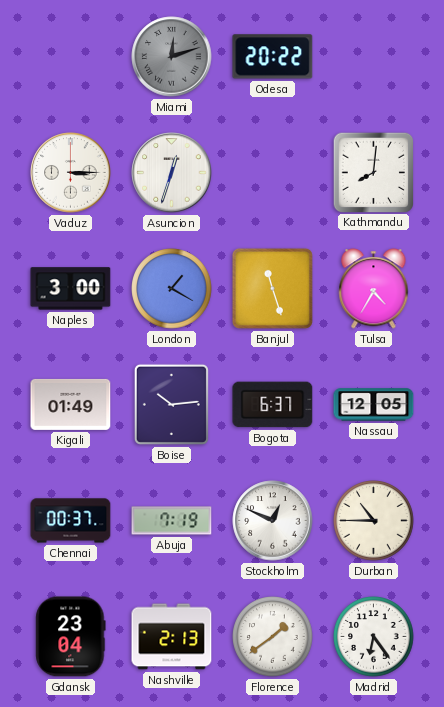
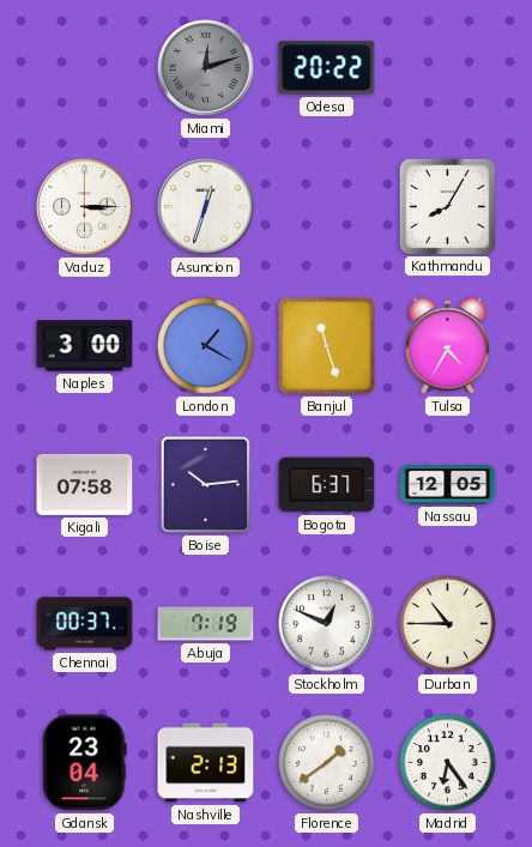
Kathmandu: 8:01 -> 8:05
Kigali: 01:49 -> 07:58
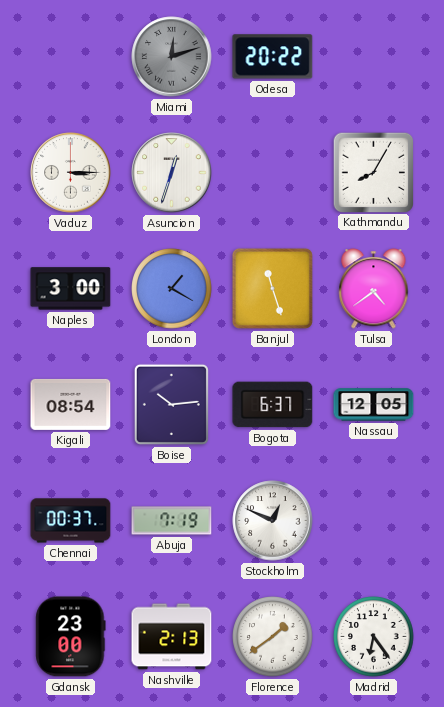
Tulsa: 4:35 -> 4:39
Kigali: 07:58 -> 08:54
Durban: 10:45 -> none
Gdansk: 23:04 -> 23:00
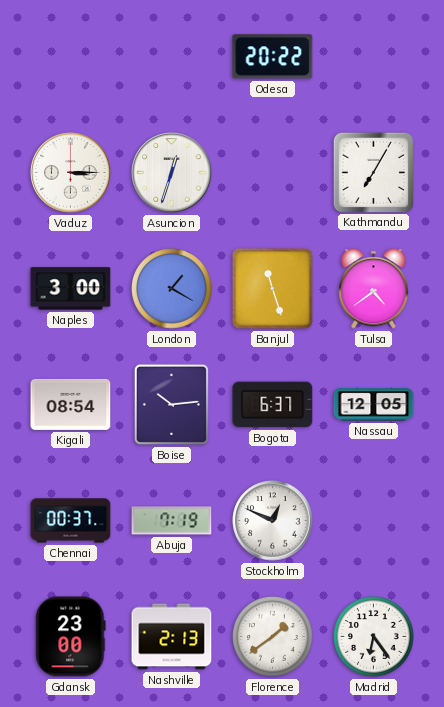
Miami: 12:12 -> none
Kathmandu: 8:05 -> 7:05
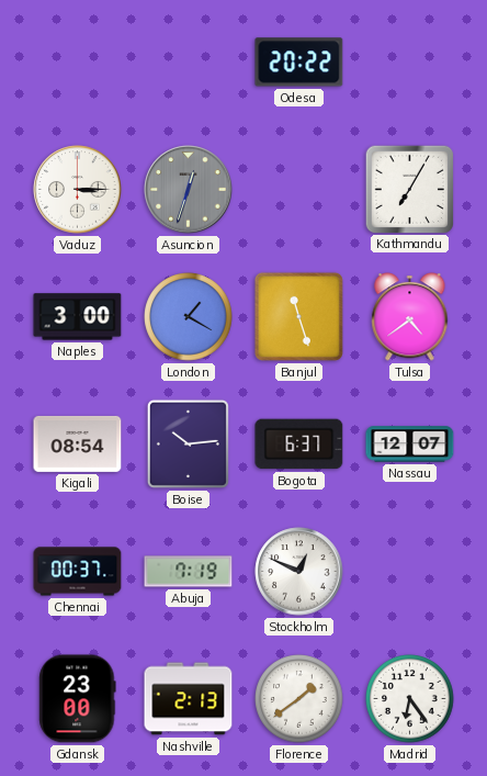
Asuncion dial: white -> grey
Nassau: 12:05 -> 12:07
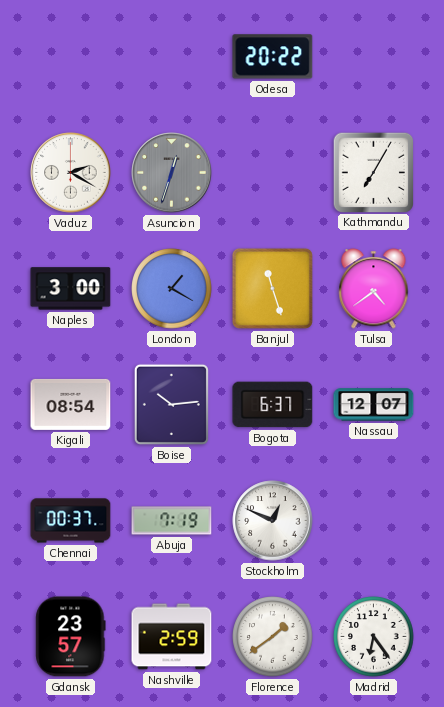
Vaduz: 3:15 -> 2:20
Gdansk: 23:00 -> 23:57
Nashville: 2:13 -> 2:59
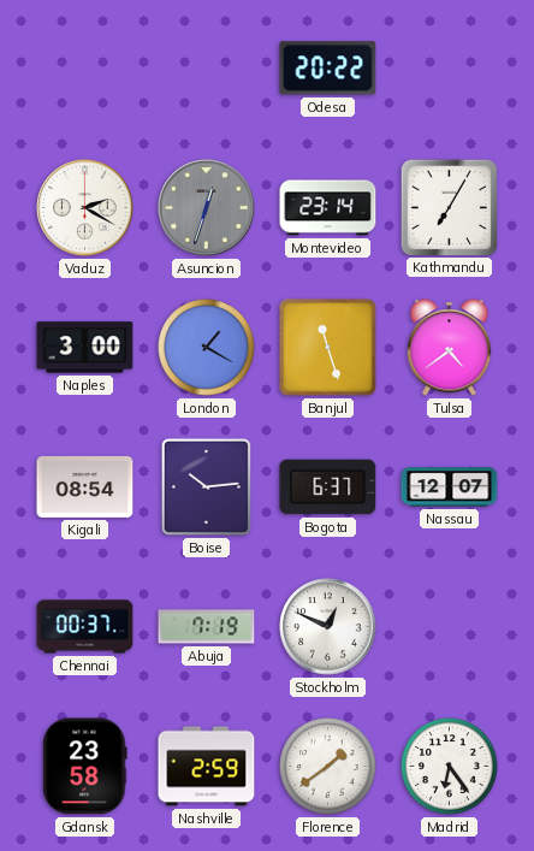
Montevideo: none -> 23:14
Gdansk: 23:57 -> 23:58
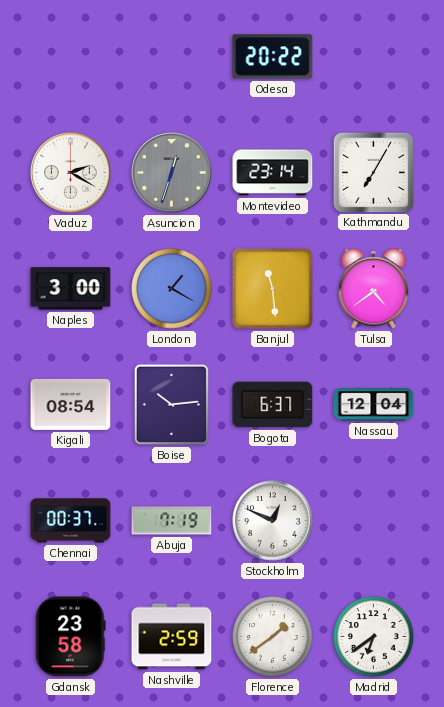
Banjul: 11:27 -> 11:29
Nassau: 12:07 -> 12:04
Madrid: 6:24 -> 6:39
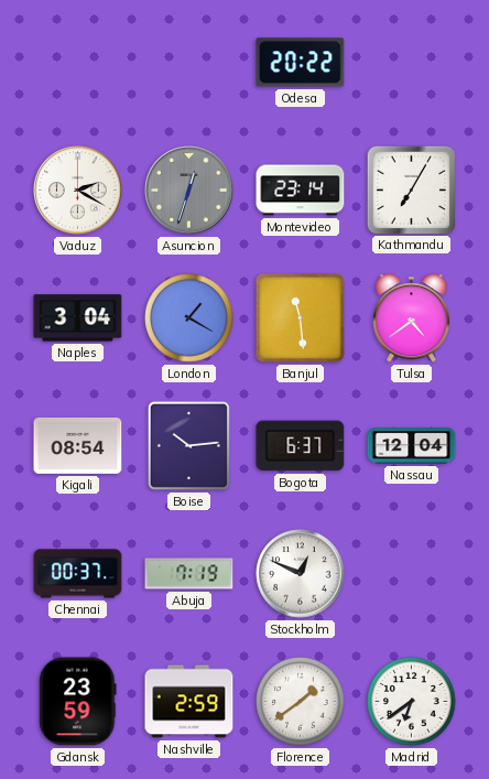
Naples: 3:00 -> 3:04
Gdansk: 23:58 -> 23:59
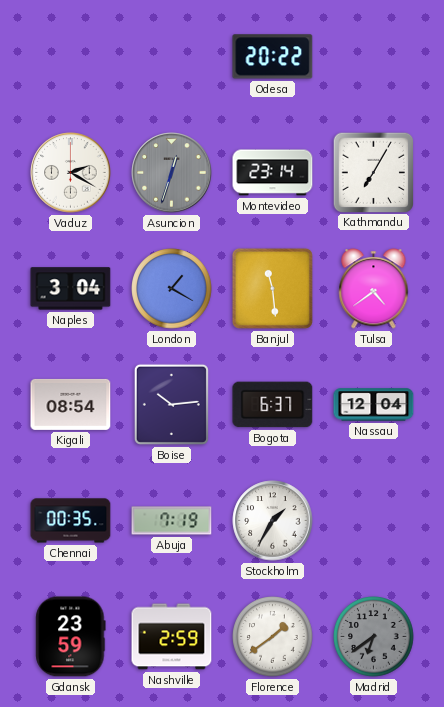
Chennai: 00:37 -> 00:35
Stockholm: 12:49 -> 1:35
Madrid dial: white -> grey
